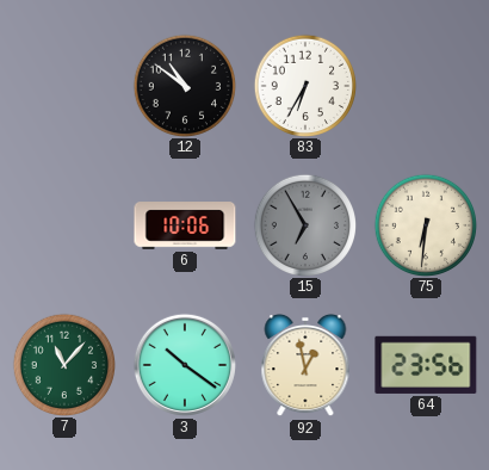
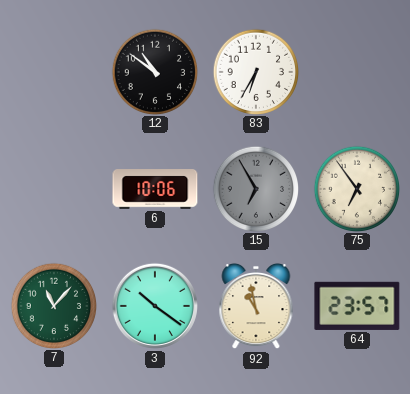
75: 6:31 -> 6:54
92: 12:58 -> 10:58
64: 23:56 -> 23:57
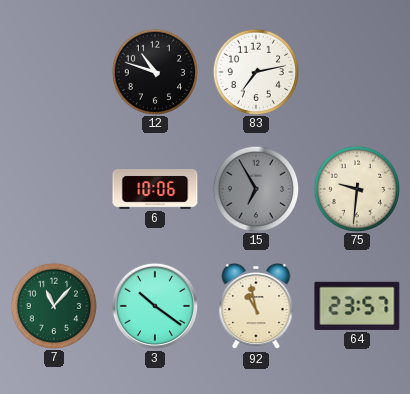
12: 10:51 -> 10:48
83: 6:35 -> 7:13
75: 6:54 -> 9:31
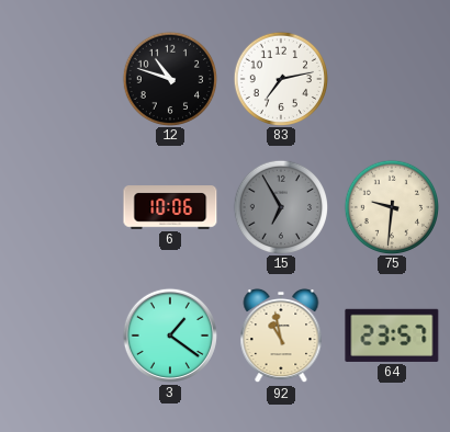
7: 11:07 -> none
3: 10:21 -> 1:21
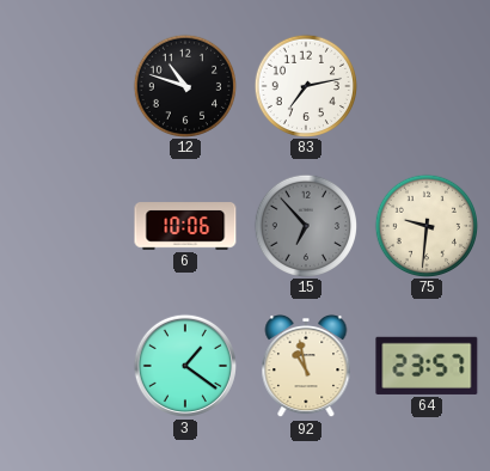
15: 6:55 -> 6:53
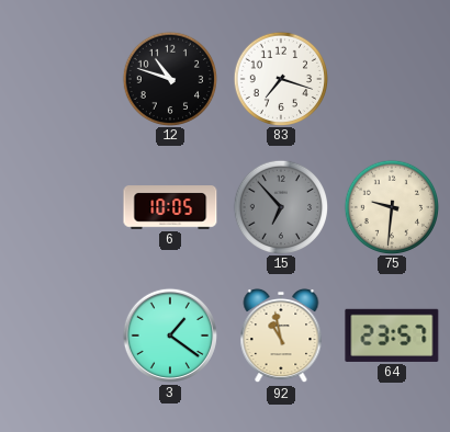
83: 7:13 -> 7:18
6: 10:06 -> 10:05
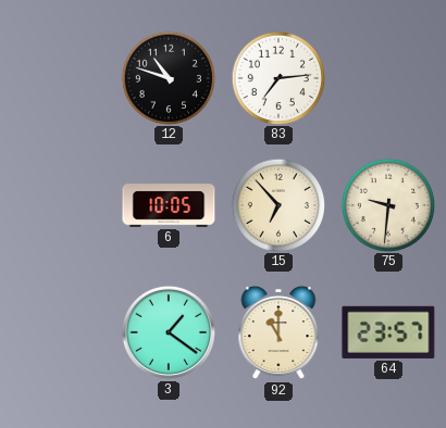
83: 7:18 -> 7:14
15 dial: grey -> cream
92: 10:58 -> 11:00
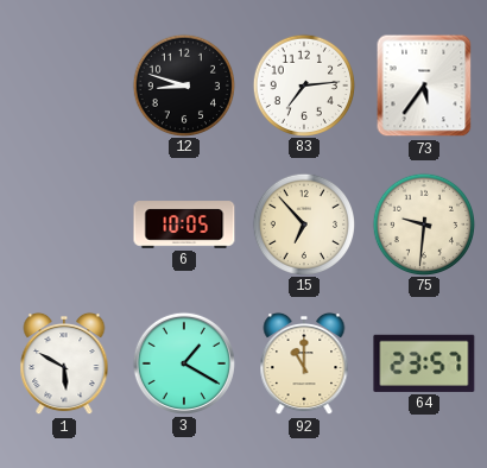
12: 10:48 -> 8:48
73: none -> 5:36
1: none -> 5:50
3: 1:21 -> 1:20
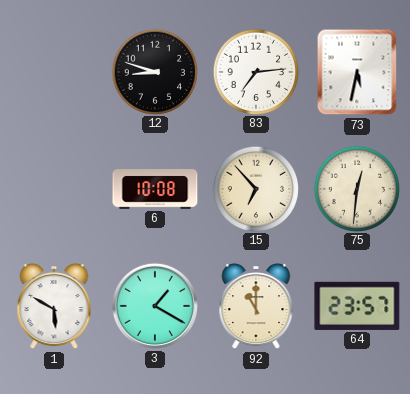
73: 5:36 -> 5:32
6: 10:05 -> 10:08
75: 9:31 -> 12:31
